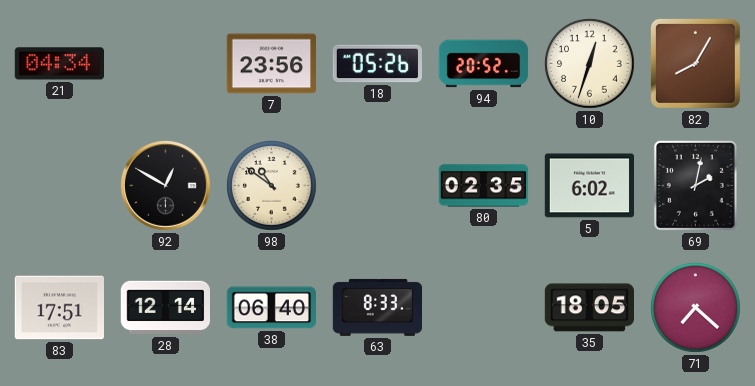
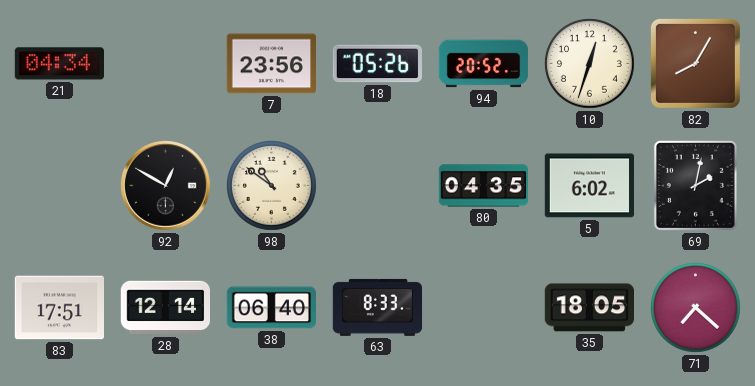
80: 02:35 -> 04:35
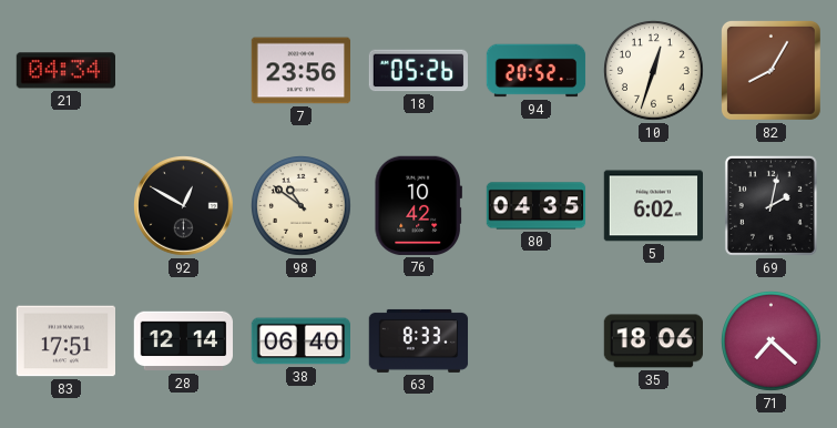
76: none -> 10:42
35: 18:05 -> 18:06
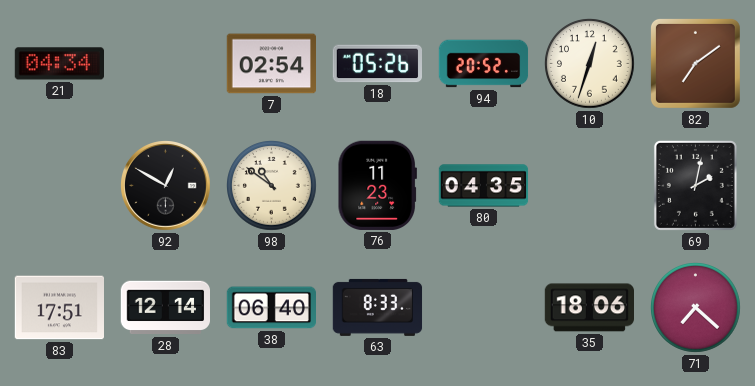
7: 23:56 -> 02:54
82: 8:05 -> 7:09
76: 10:42 -> 11:23
5: 6:02 -> none
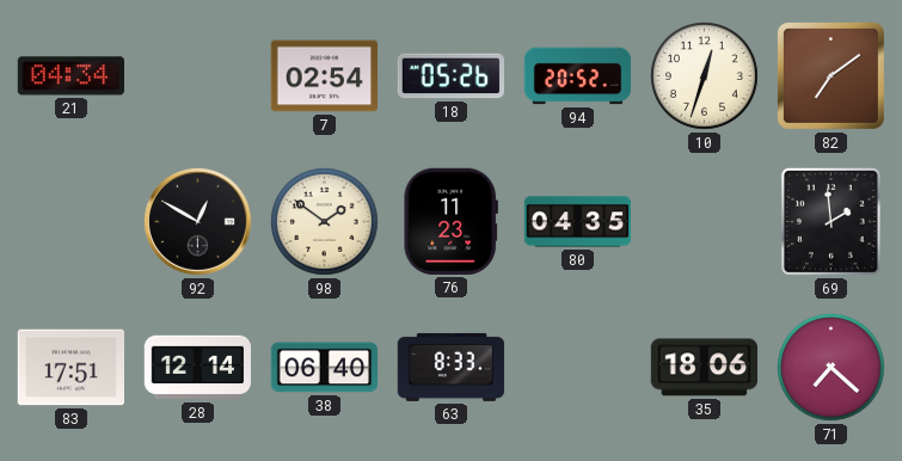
98: 10:51 -> 1:51
69: 2:02 -> 1:59
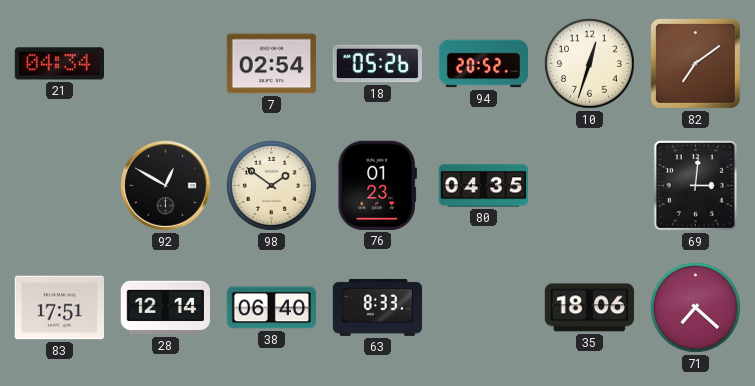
76: 11:23 -> 01:23
69: 1:59 -> 3:01
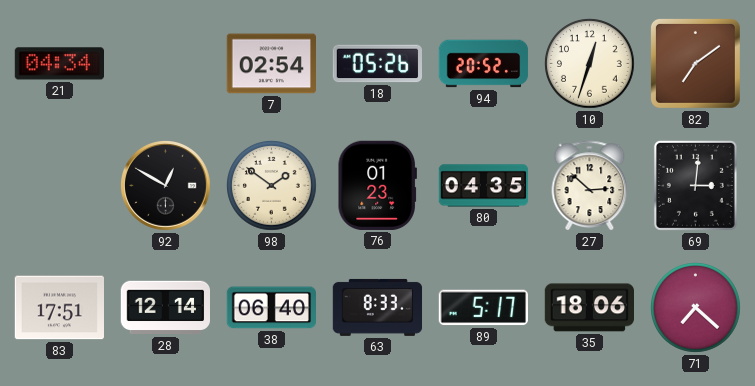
27: none -> 2:52
89: none -> 5:17
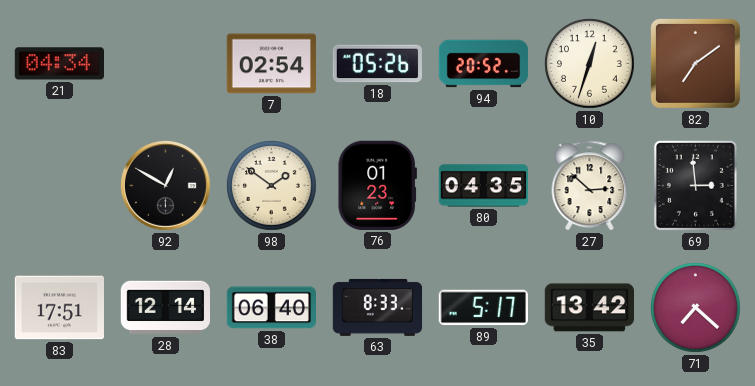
69: 3:01 -> 2:59
35: 18:06 -> 13:42
